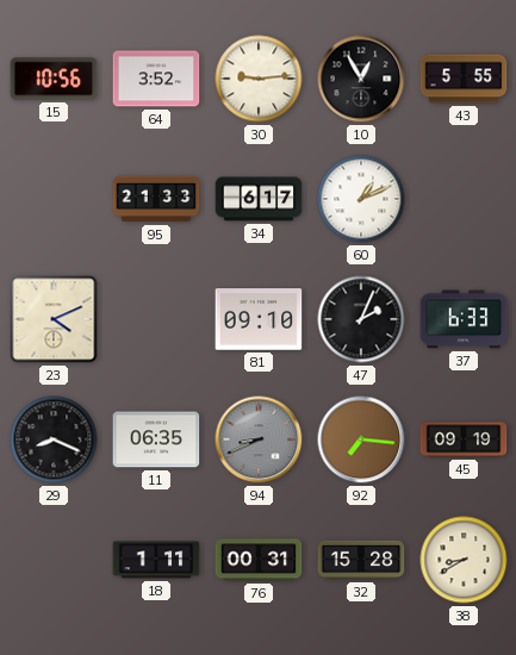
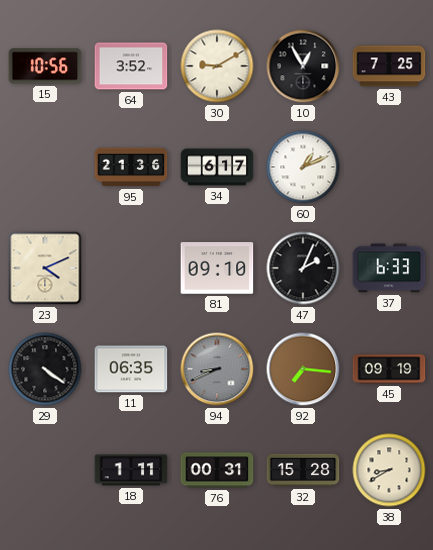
30: 9:14 -> 9:10
43: 5:55 -> 7:25
95: 21:33 -> 21:36
29: 8:19 -> 4:21
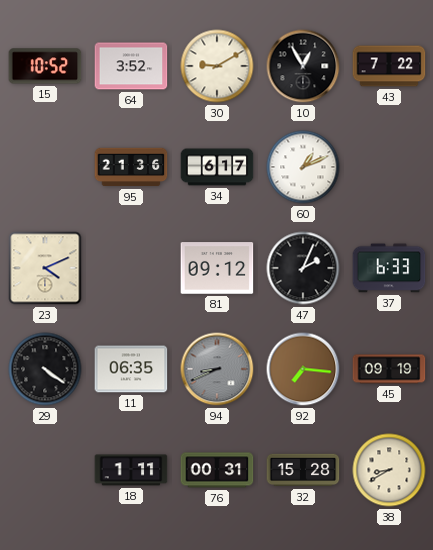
15: 10:56 -> 10:52
43: 7:25 -> 7:22
81: 09:10 -> 09:12
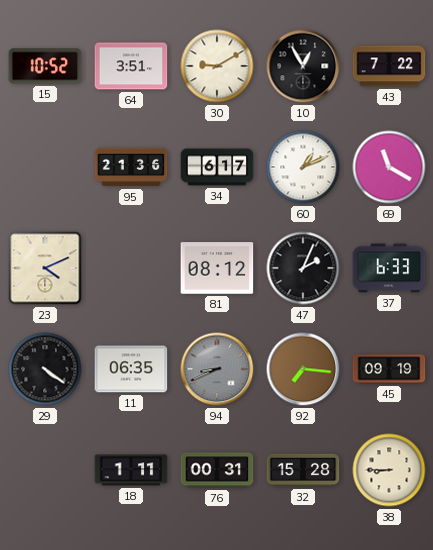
64: 3:52 -> 3:51
69: none -> 11:20
81: 09:12 -> 08:12
38: 8:40 -> 8:45
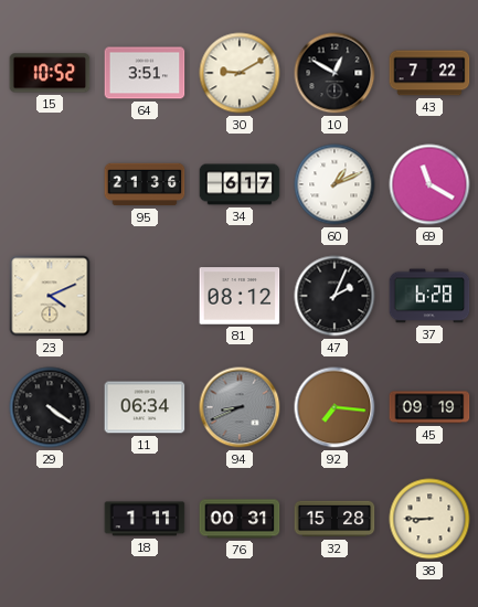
10: 12:55 -> 12:50
37: 6:33 -> 6:28
11: 06:35 -> 06:34
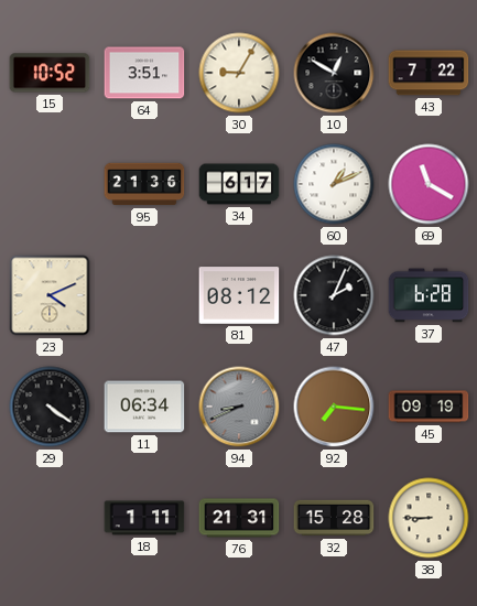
30: 9:10 -> 9:05
76: 00:31 -> 21:31
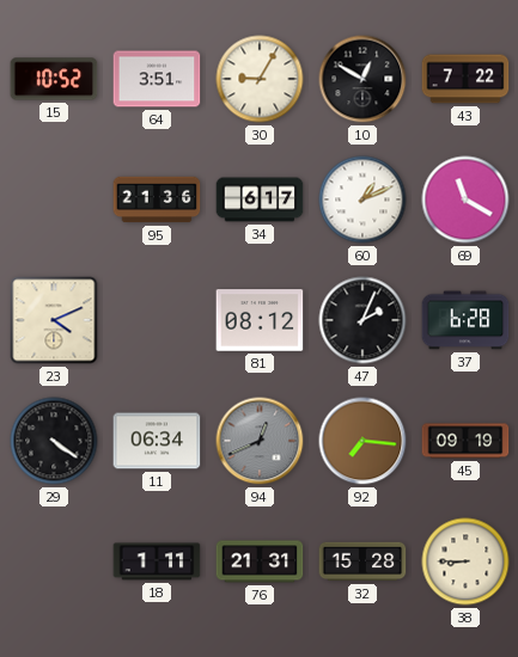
94: 8:41 -> 12:41
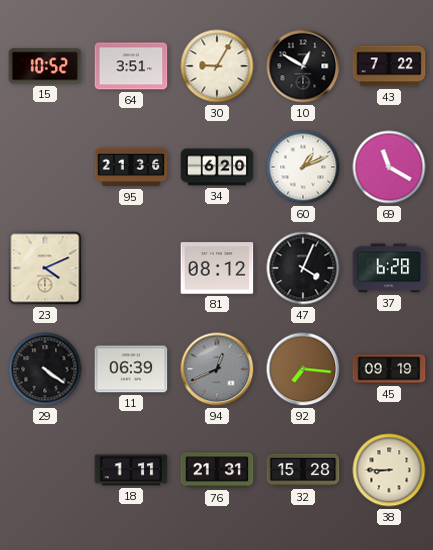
34: 6:17 -> 6:20
47: 2:04 -> 4:04
11: 06:34 -> 06:39
